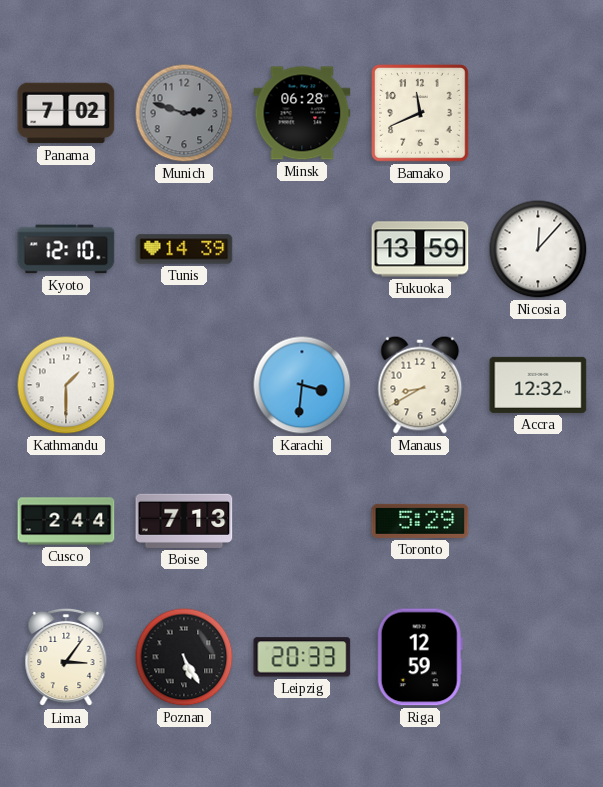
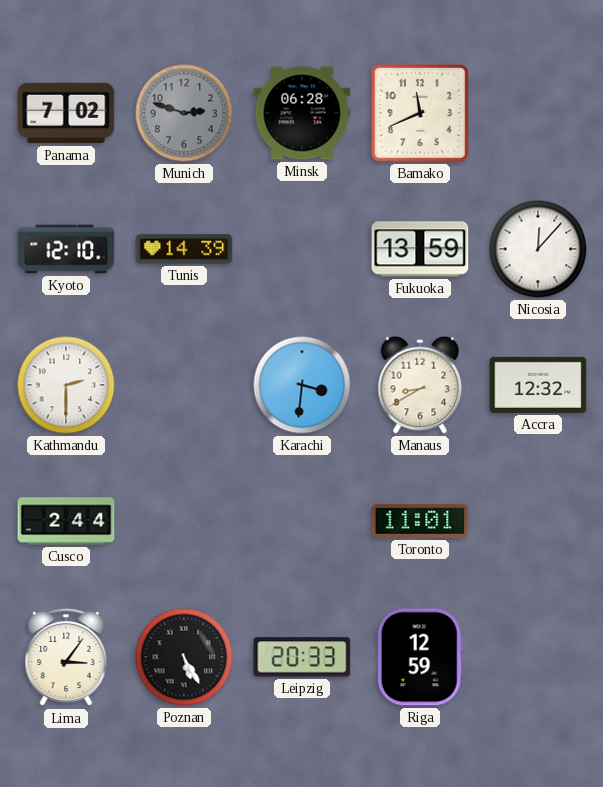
Kathmandu: 1:30 -> 2:30
Boise: 7:13 -> none
Toronto: 5:29 -> 11:01
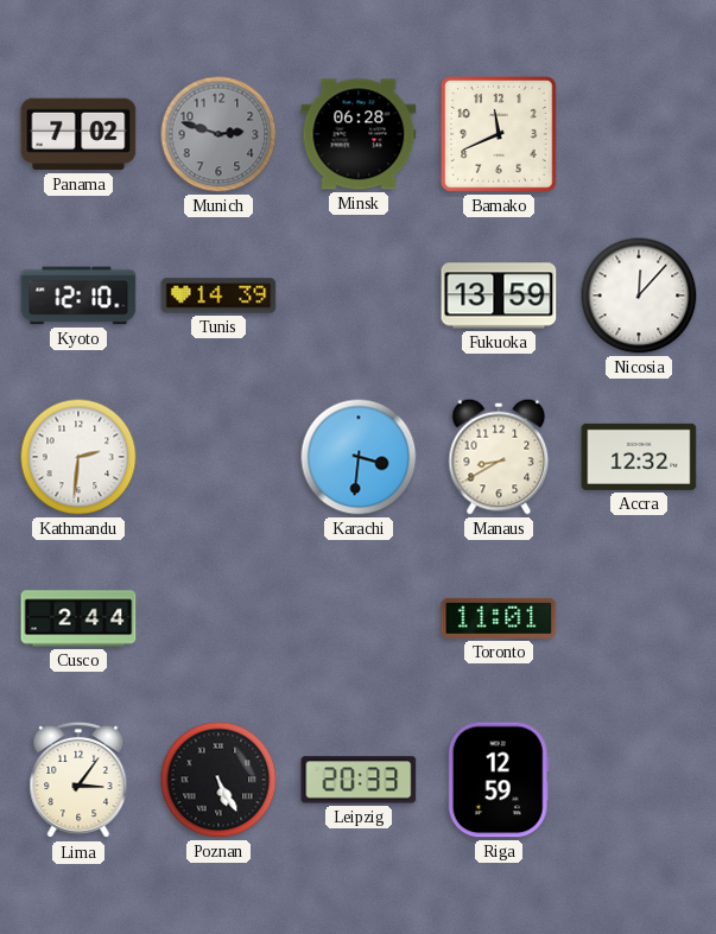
Kathmandu: 2:30 -> 2:31
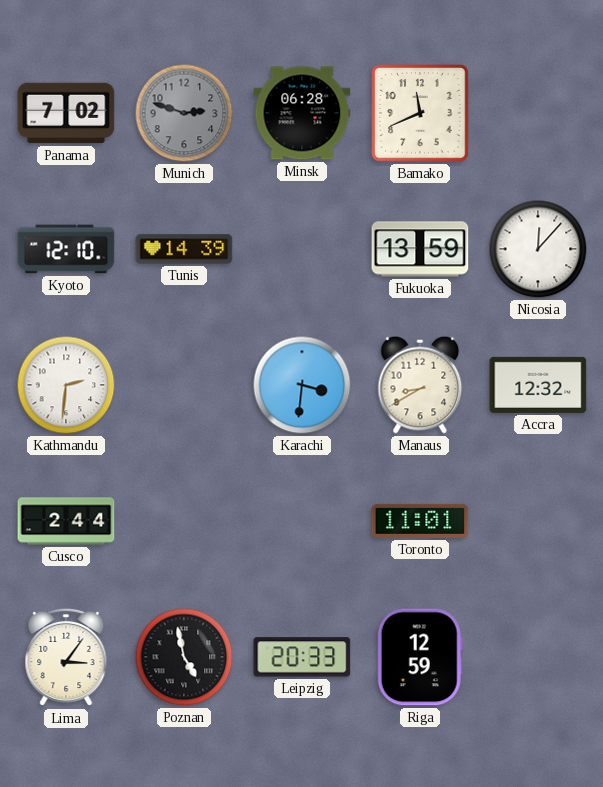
Poznan: 5:25 -> 4:58
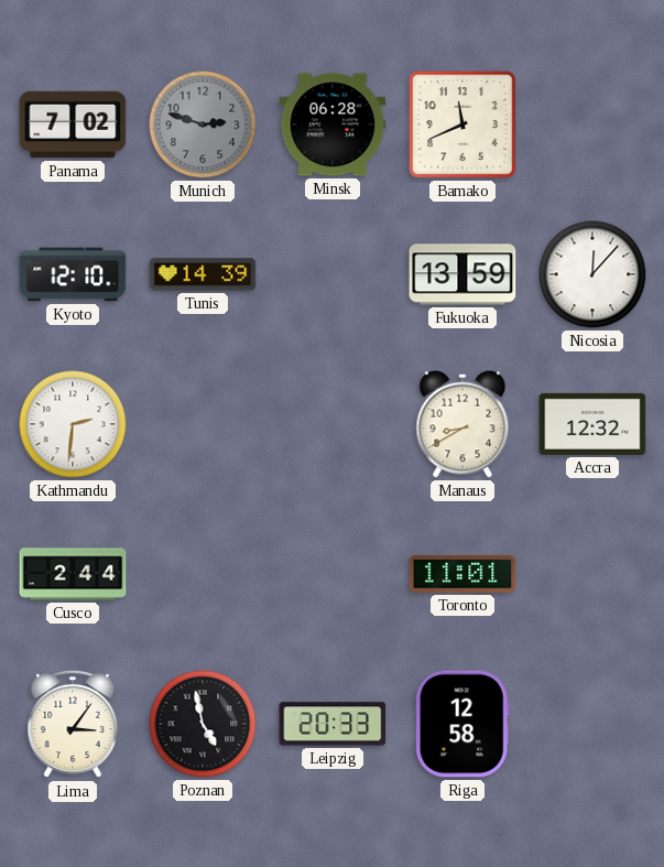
Karachi: 3:31 -> none
Riga: 12:59 -> 12:58
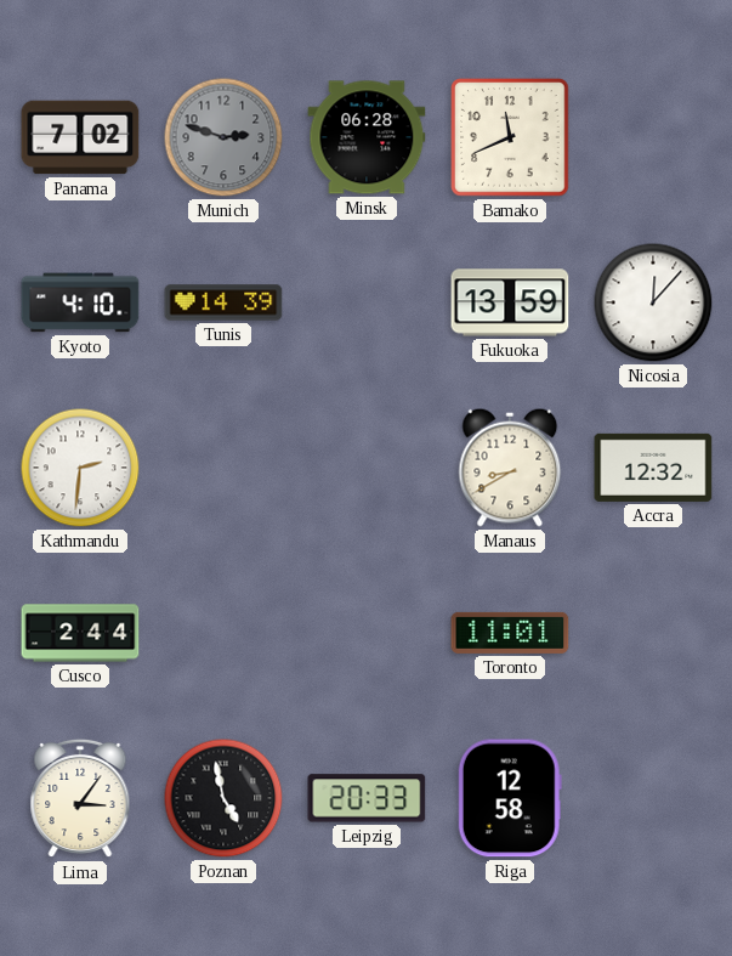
Kyoto: 12:10 -> 4:10
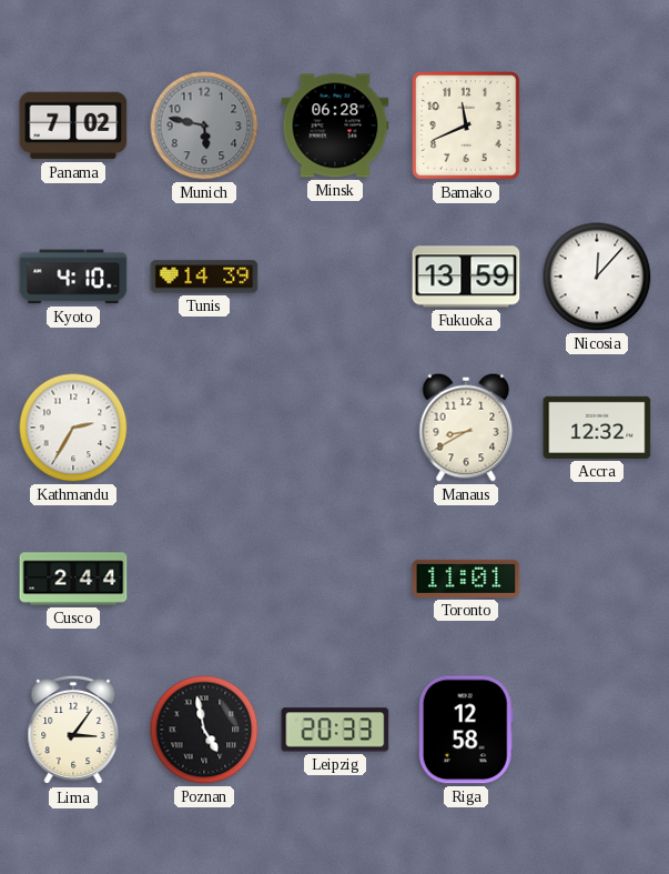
Munich: 2:48 -> 5:47
Kathmandu: 2:31 -> 2:35
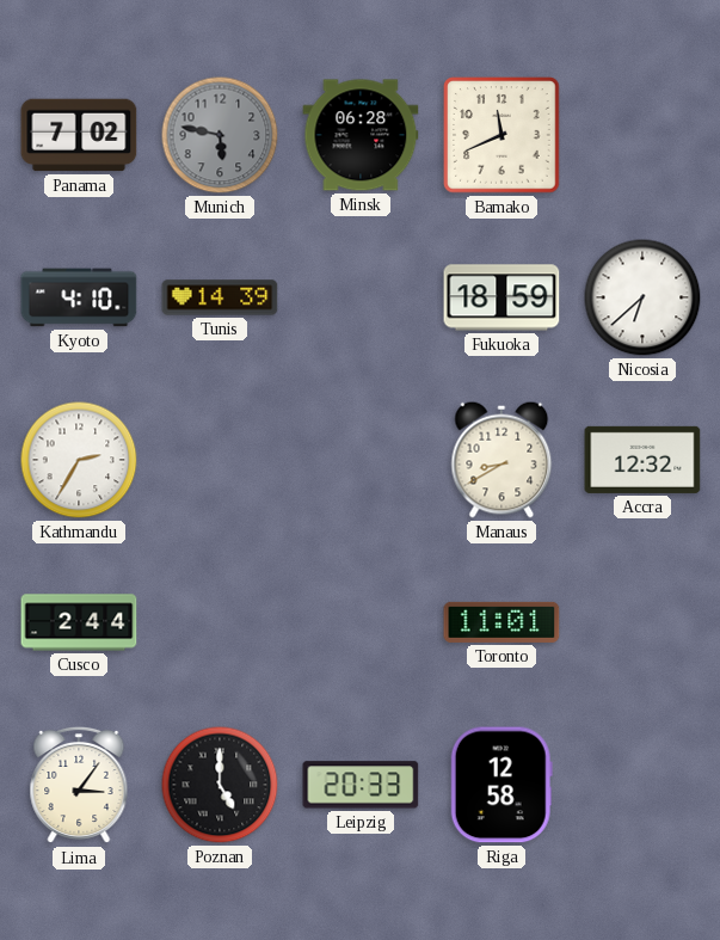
Fukuoka: 13:59 -> 18:59
Nicosia: 12:07 -> 6:38
Poznan: 4:58 -> 5:00
